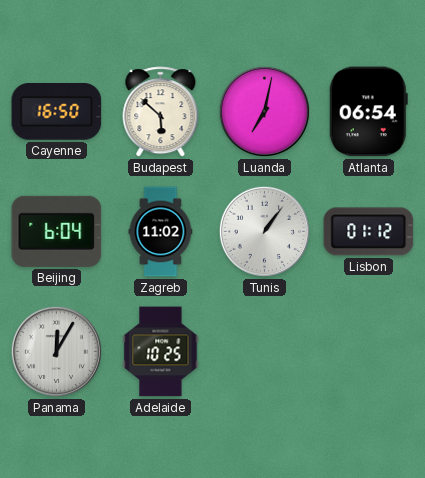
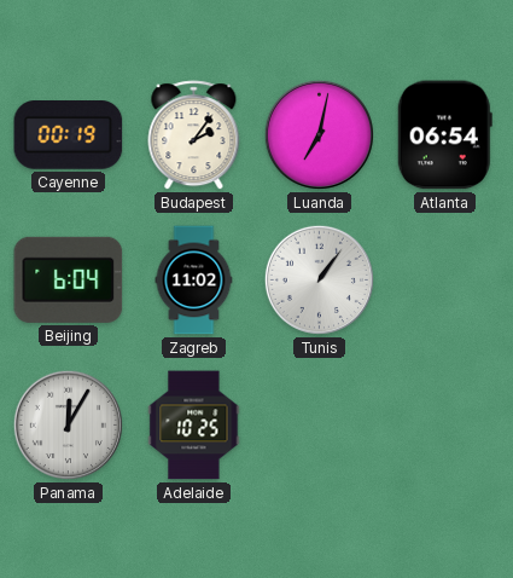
Cayenne: 16:50 -> 00:19
Budapest: 5:52 -> 2:06
Lisbon: 01:12 -> none
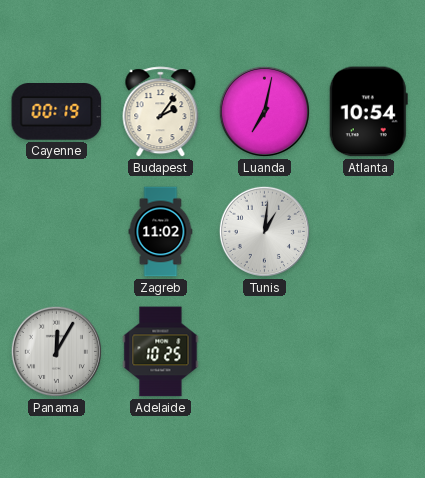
Atlanta: 06:54 -> 10:54
Beijing: 6:04 -> none
Tunis: 1:06 -> 1:01
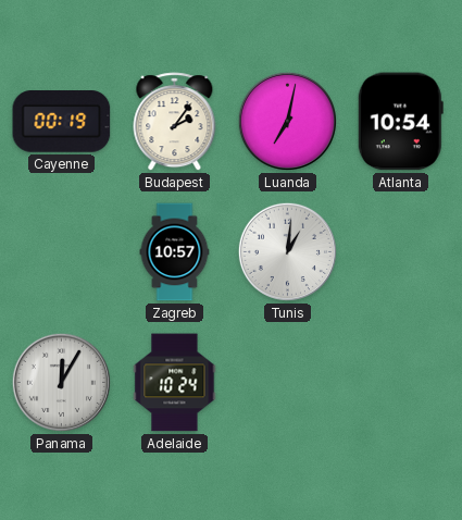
Zagreb: 11:02 -> 10:57
Adelaide: 10:25 -> 10:24
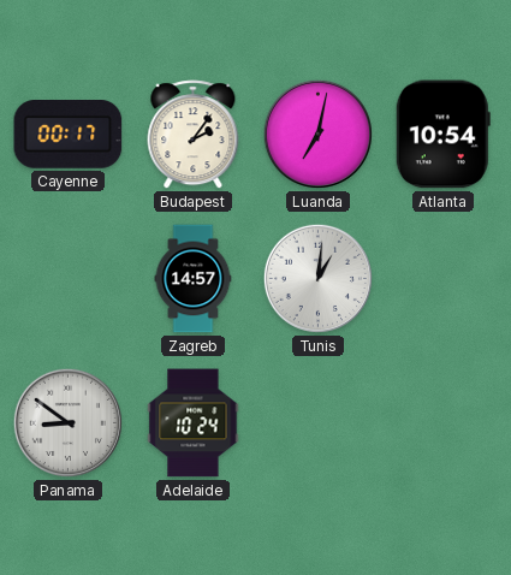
Cayenne: 00:19 -> 00:17
Zagreb: 10:57 -> 14:57
Panama: 12:05 -> 8:51
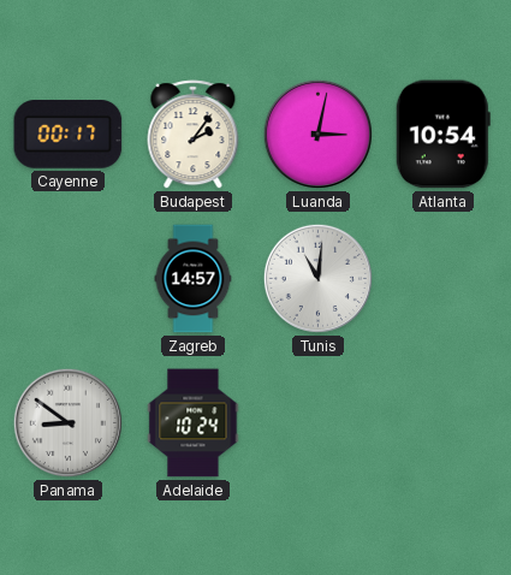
Luanda: 7:02 -> 3:02
Tunis: 1:01 -> 11:01
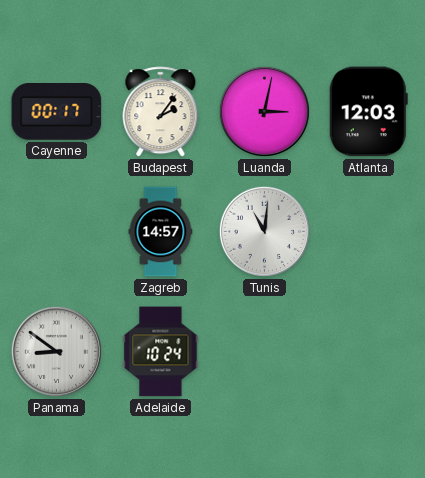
Atlanta: 10:54 -> 12:03
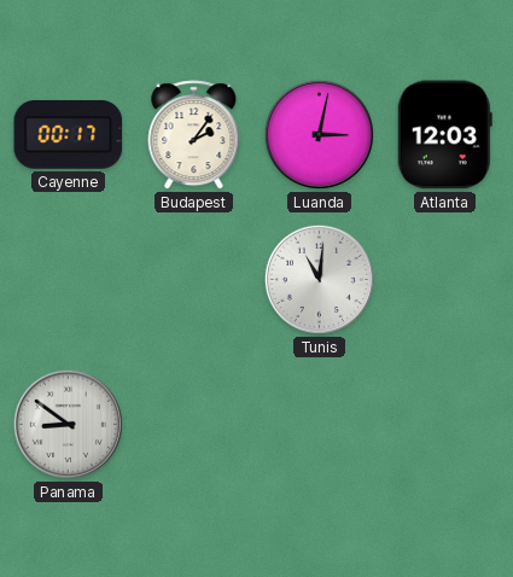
Zagreb: 14:57 -> none
Adelaide: 10:24 -> none
